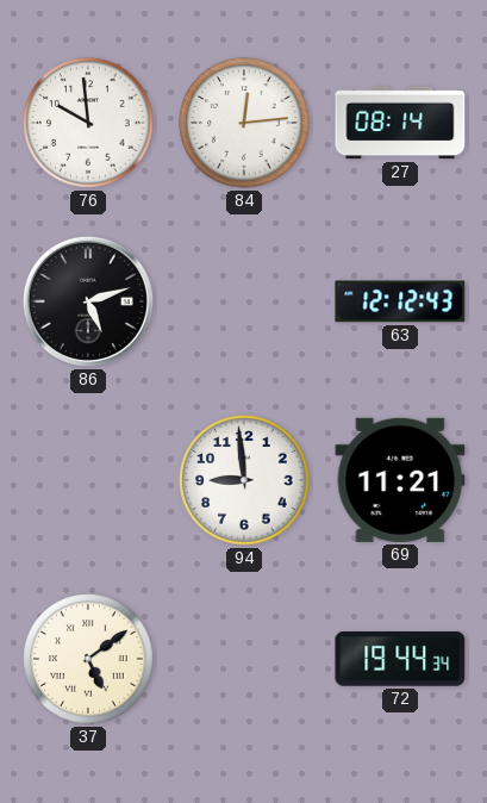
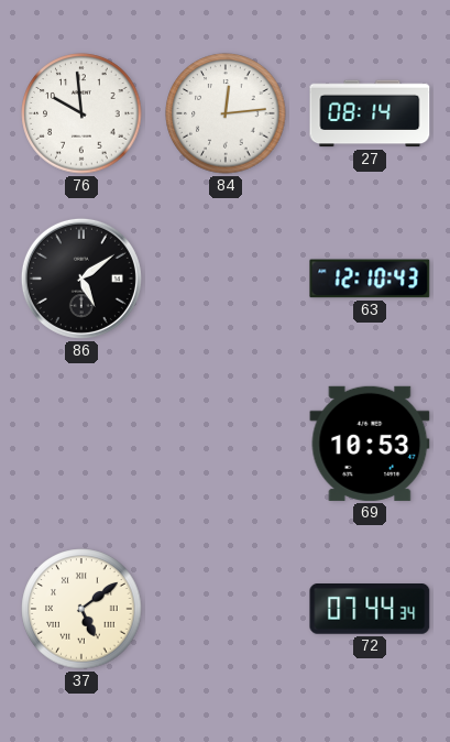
86: 5:12 -> 5:09
63: 12:12 -> 12:10
94: 8:59 -> none
69: 11:21 -> 10:53
72: 19:44 -> 07:44
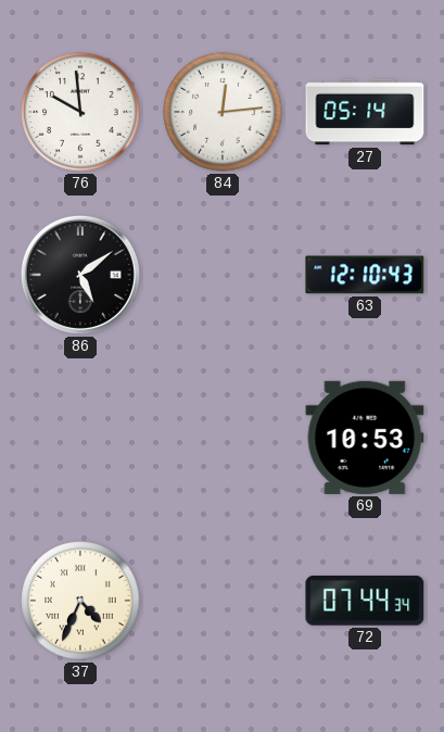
27: 08:14 -> 05:14
37: 5:09 -> 4:34
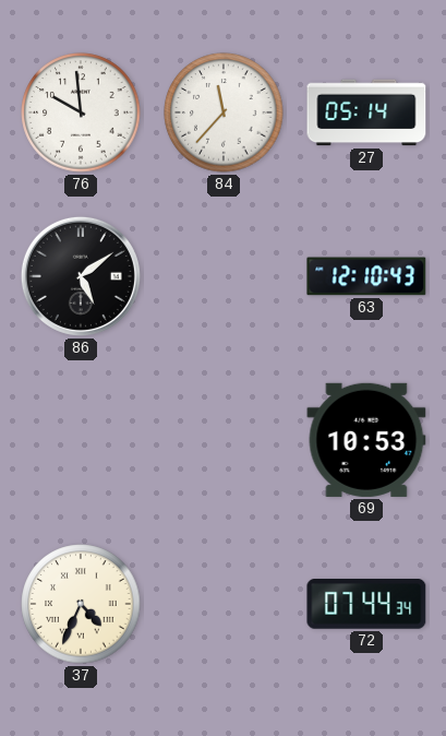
84: 12:14 -> 11:37
